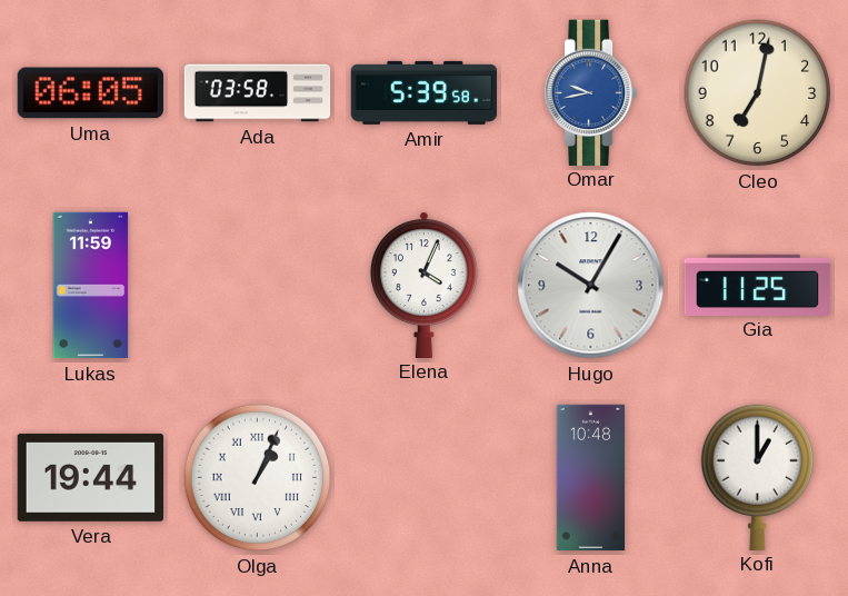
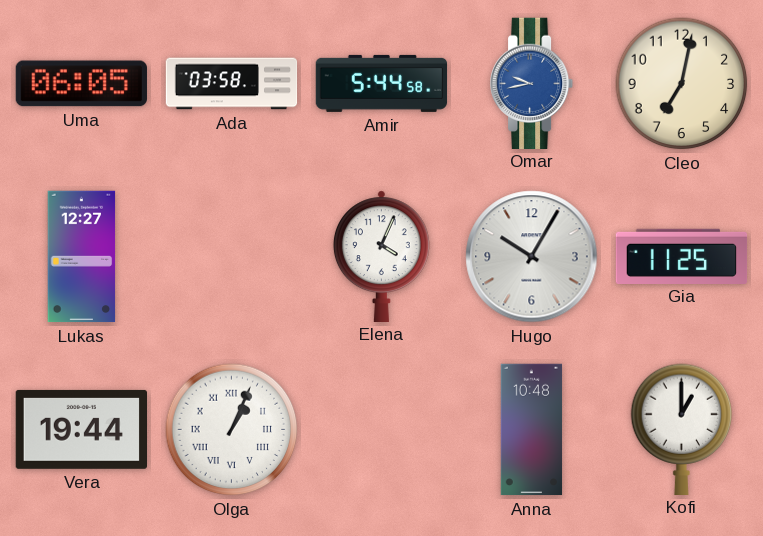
Amir: 5:39 -> 5:44
Lukas: 11:59 -> 12:27
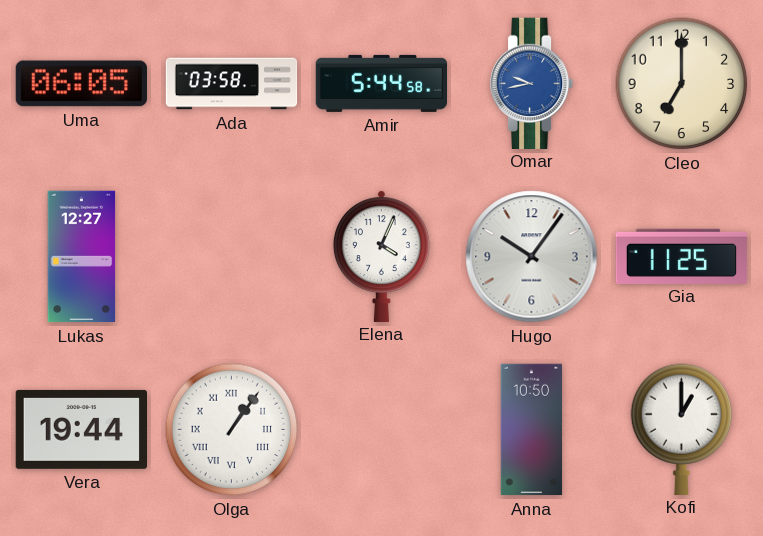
Cleo: 7:02 -> 7:00
Hugo: 10:05 -> 10:06
Olga: 1:04 -> 1:06
Anna: 10:48 -> 10:50
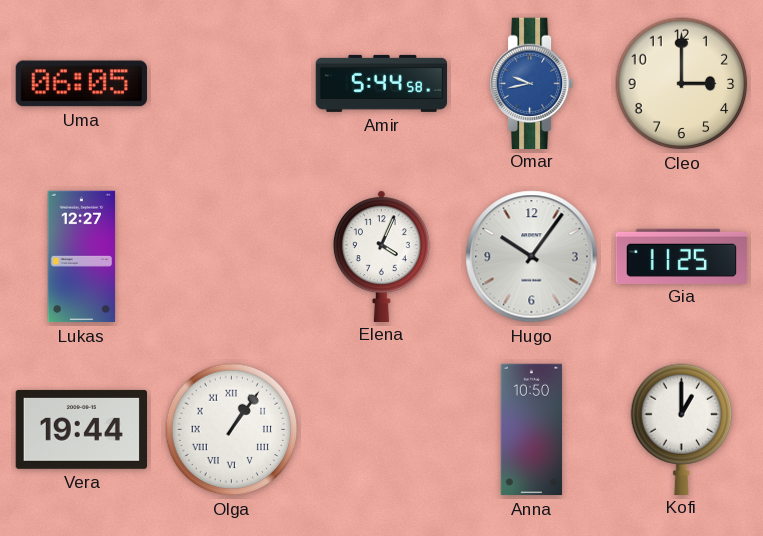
Ada: 03:58 -> none
Cleo: 7:00 -> 3:00
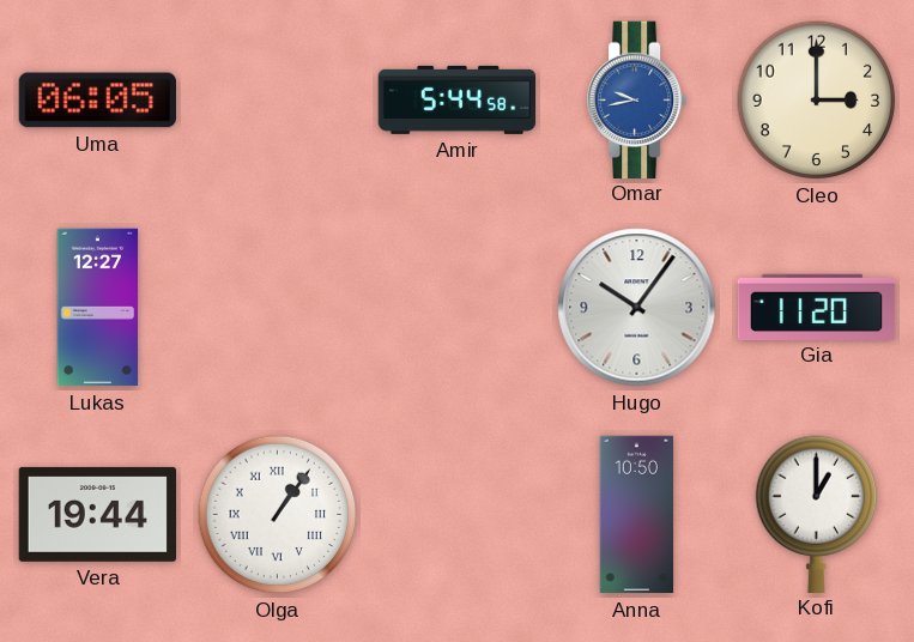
Elena: 4:04 -> none
Gia: 11:25 -> 11:20
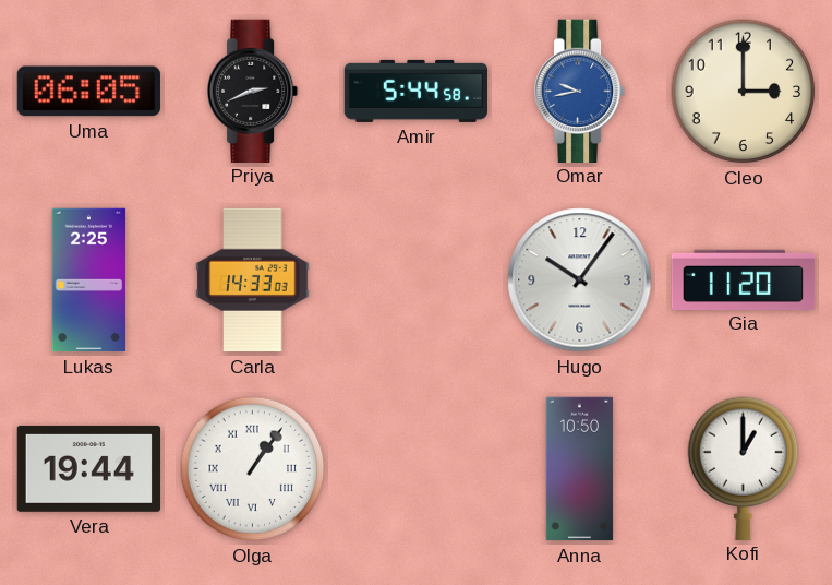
Priya: none -> 2:41
Lukas: 12:27 -> 2:25
Carla: none -> 14:33
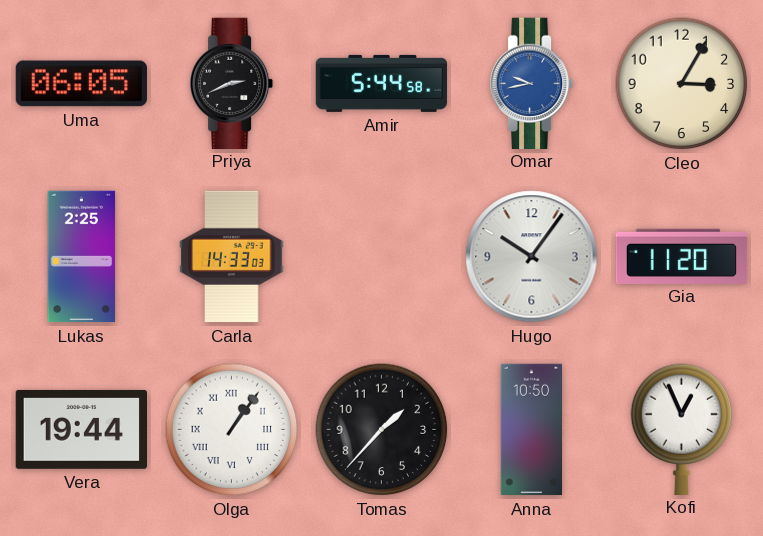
Cleo: 3:00 -> 3:05
Tomas: none -> 1:37
Kofi: 1:00 -> 12:56
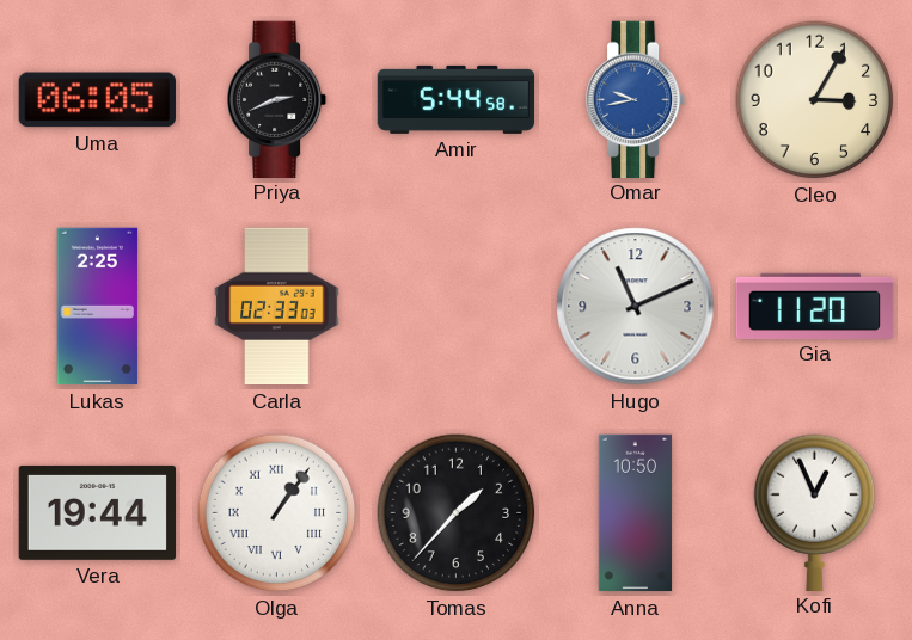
Carla: 14:33 -> 02:33
Hugo: 10:06 -> 11:11
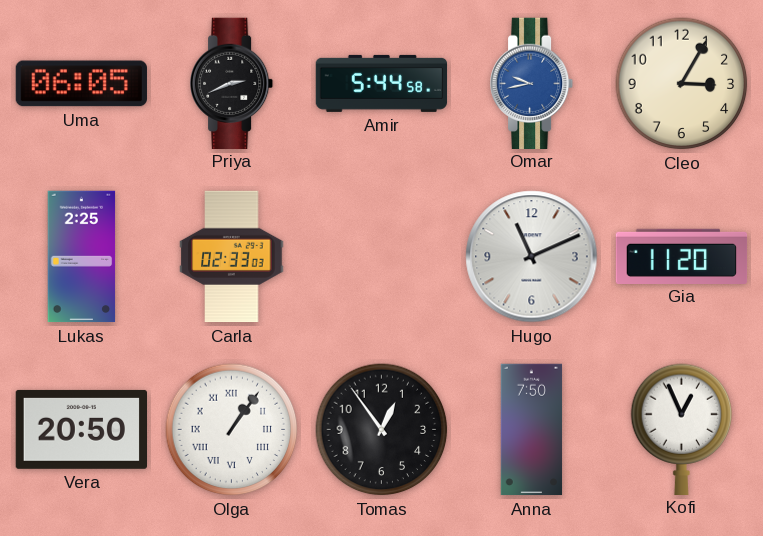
Vera: 19:44 -> 20:50
Tomas: 1:37 -> 12:54
Anna: 10:50 -> 7:50
